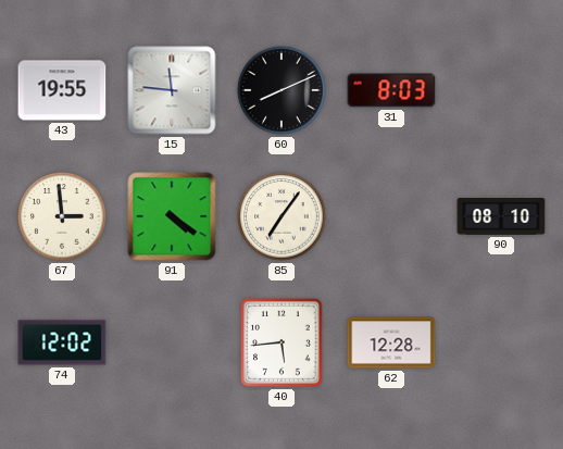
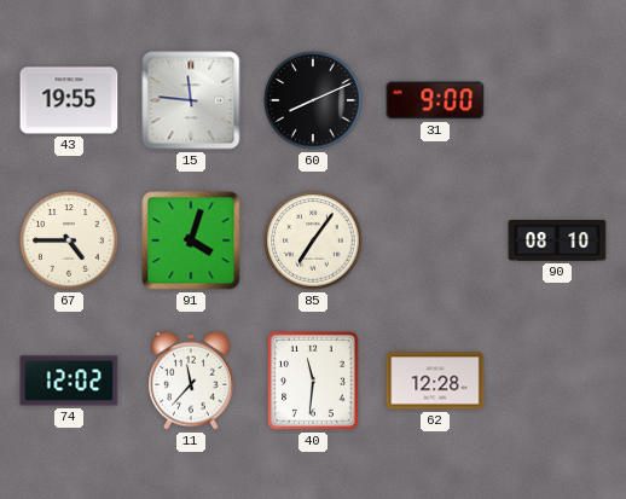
31: 8:03 -> 9:00
67: 2:59 -> 4:45
91: 4:21 -> 4:03
11: none -> 11:37
40: 5:44 -> 11:31
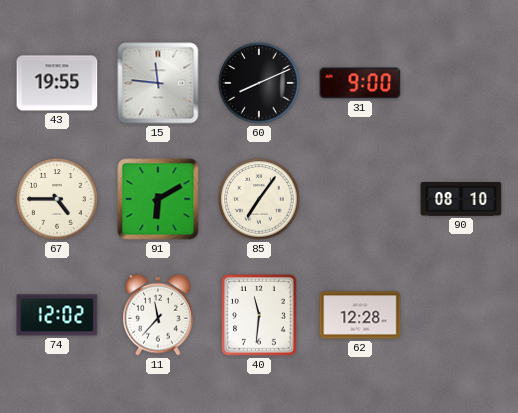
91: 4:03 -> 6:10
